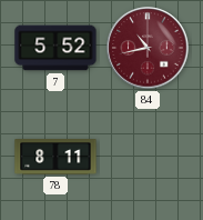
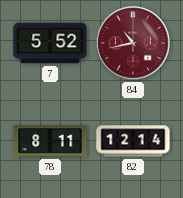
82: none -> 12:14
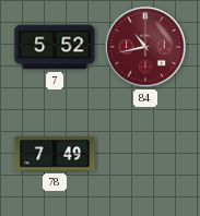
78: 8:11 -> 7:49
82: 12:14 -> none
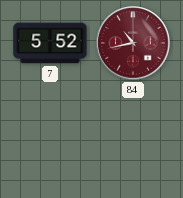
78: 7:49 -> none
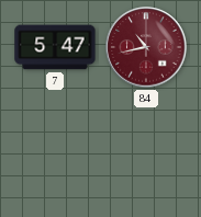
7: 5:52 -> 5:47
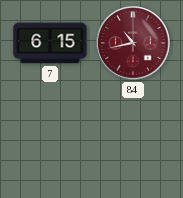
7: 5:47 -> 6:15
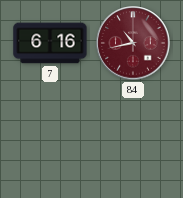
7: 6:15 -> 6:16
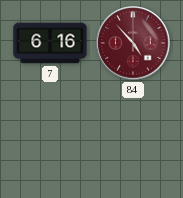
84: 10:43 -> 4:53
